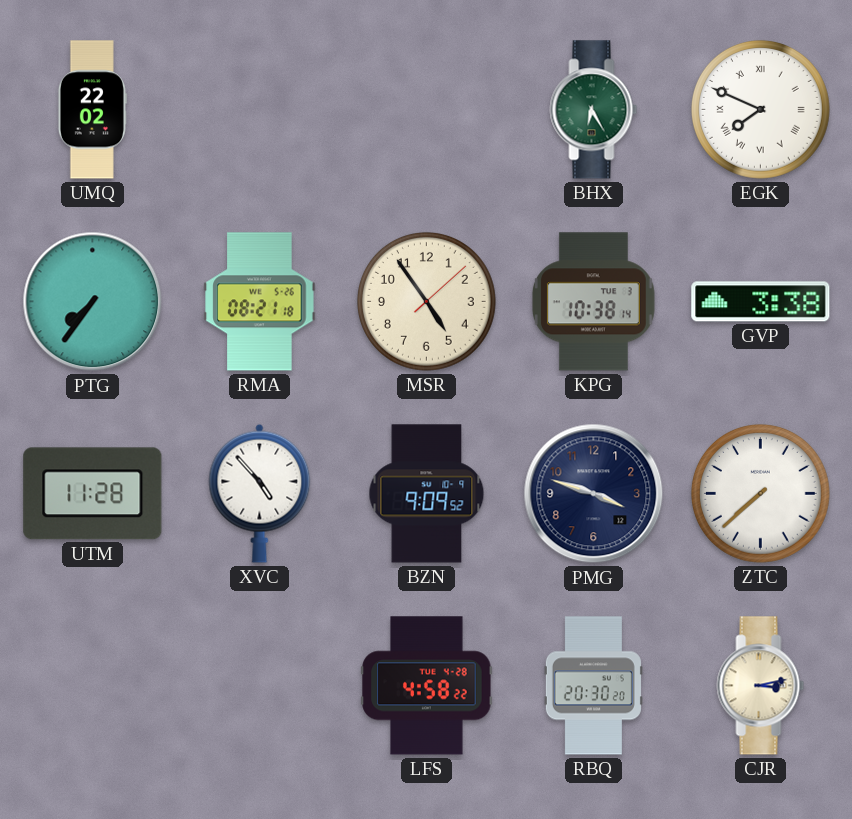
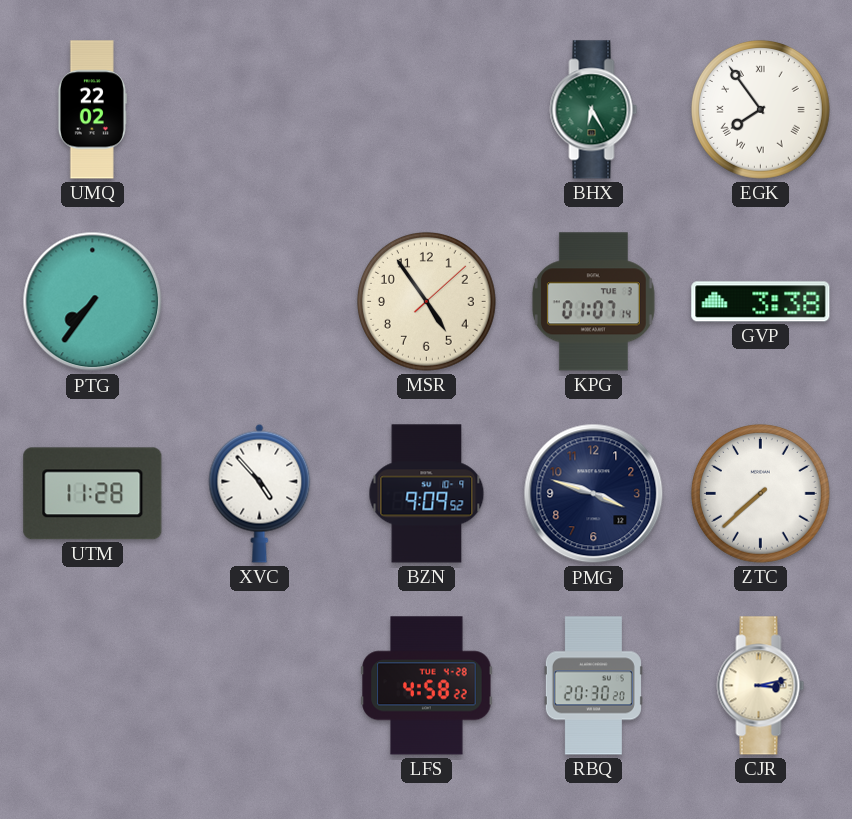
EGK: 7:49 -> 7:54
RMA: 08:21 -> none
KPG: 10:38 -> 01:07
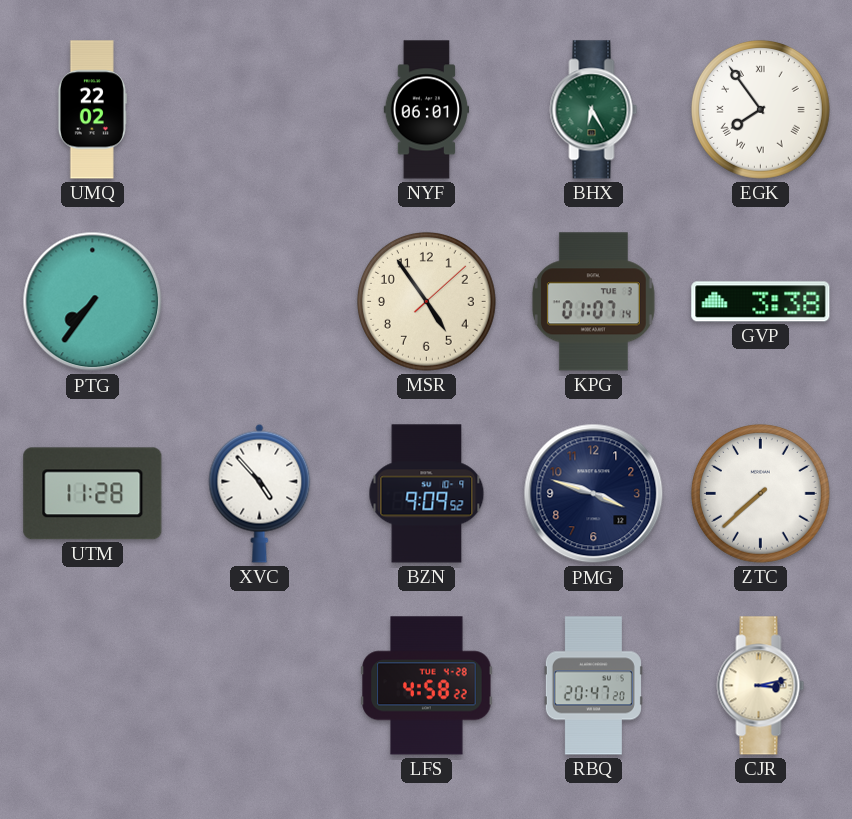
NYF: none -> 06:01
RBQ: 20:30 -> 20:47
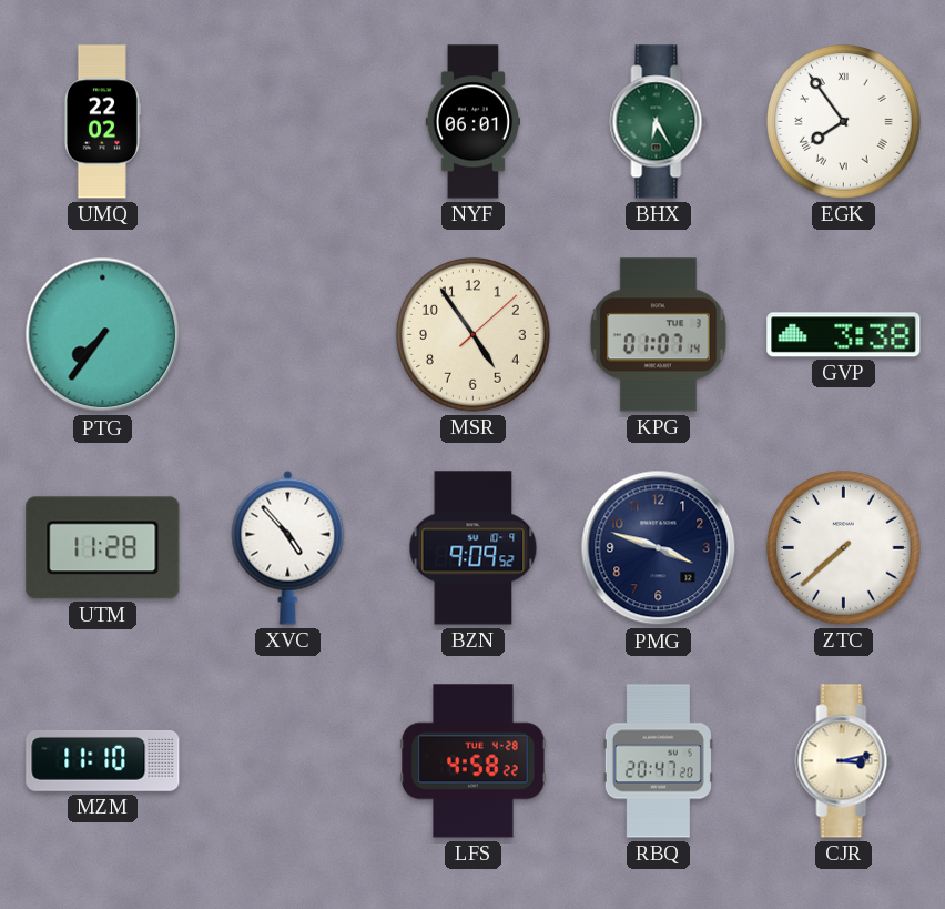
MZM: none -> 11:10
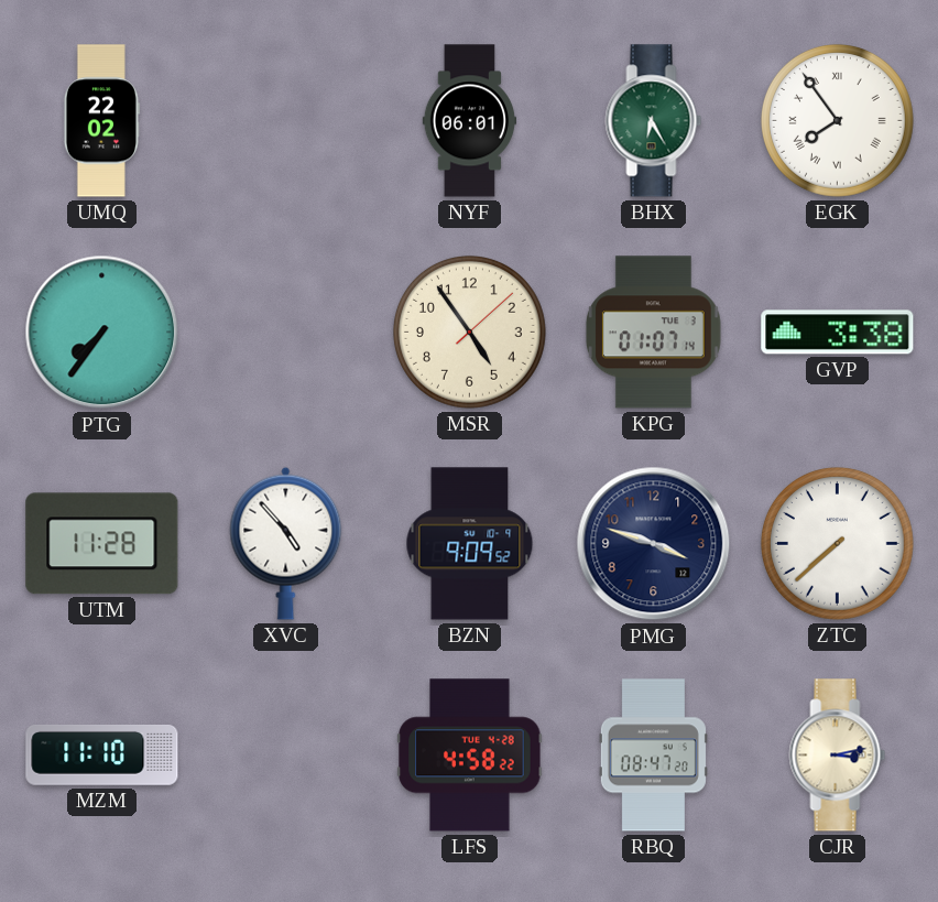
RBQ: 20:47 -> 08:47
